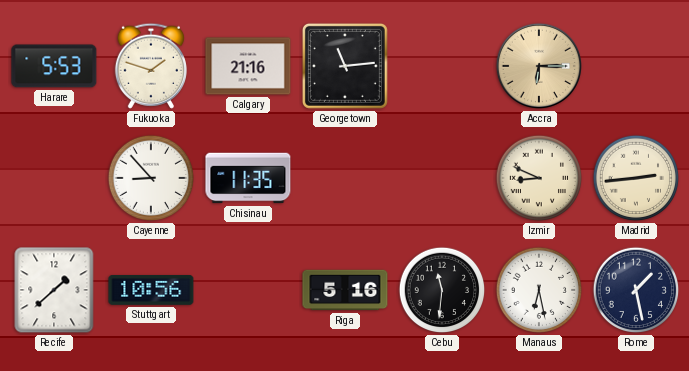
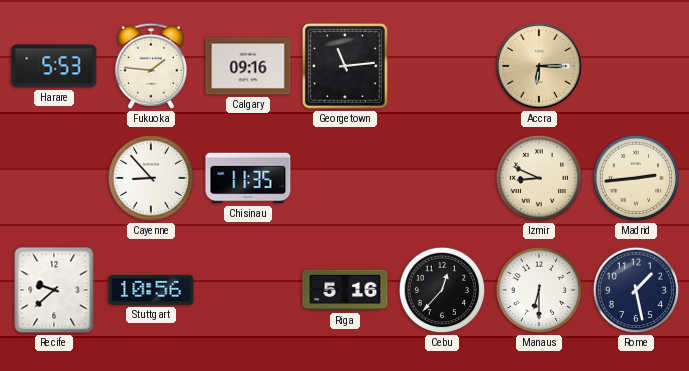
Fukuoka: 1:48 -> 1:46
Calgary: 21:16 -> 09:16
Recife: 1:38 -> 9:38
Cebu: 11:31 -> 12:37
Manaus: 6:28 -> 6:30
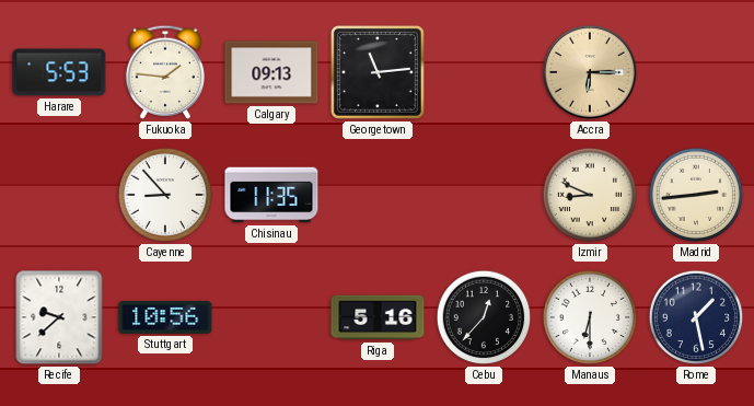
Calgary: 09:16 -> 09:13
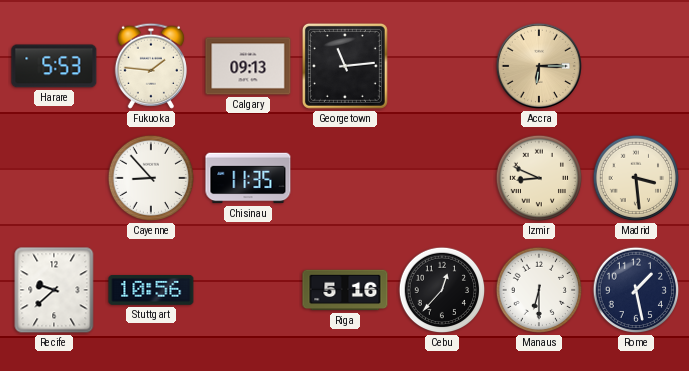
Madrid: 2:44 -> 3:29
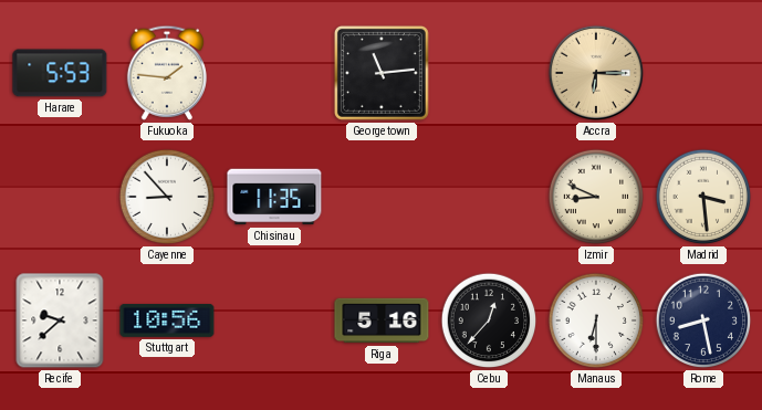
Calgary: 09:13 -> none
Rome: 1:28 -> 8:28
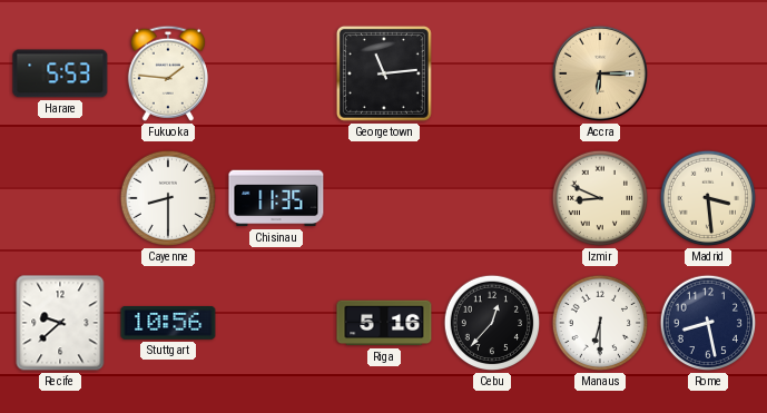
Cayenne: 8:53 -> 8:30
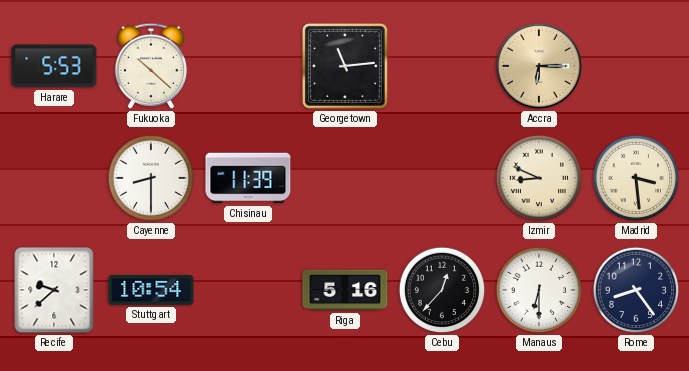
Fukuoka: 1:46 -> 10:22
Chisinau: 11:35 -> 11:39
Stuttgart: 10:56 -> 10:54
Rome: 8:28 -> 8:24
